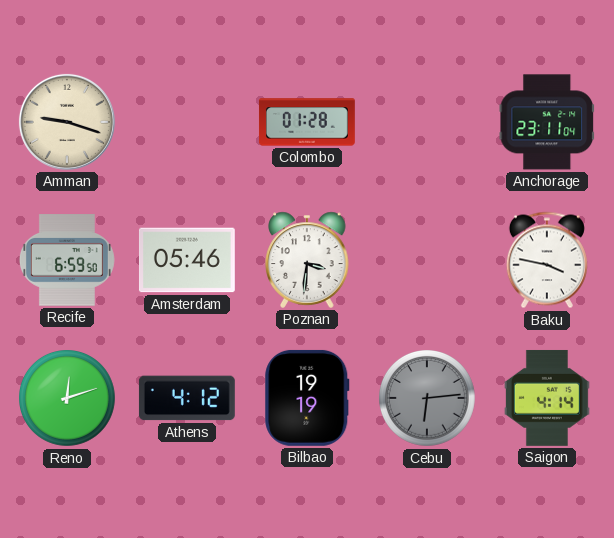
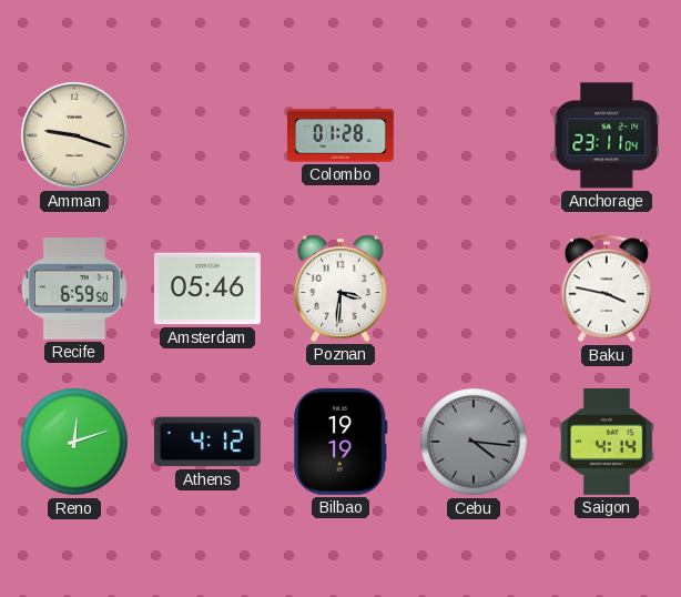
Cebu: 6:14 -> 4:16
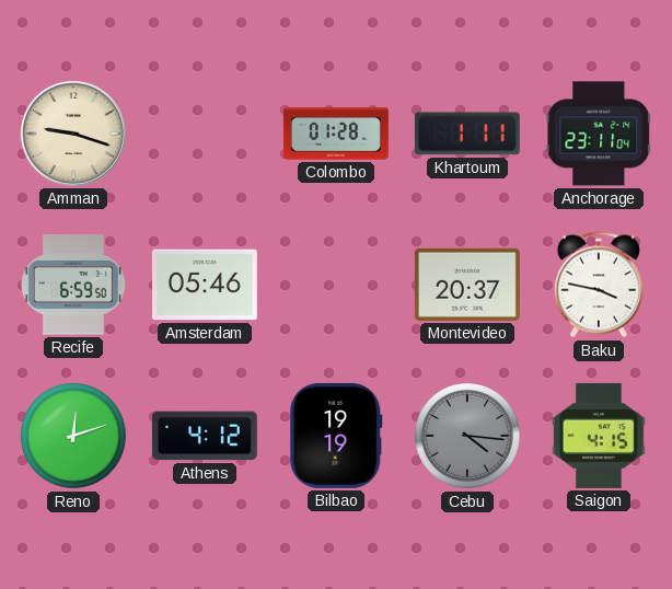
Khartoum: none -> 1:11
Poznan: 3:31 -> none
Montevideo: none -> 20:37
Saigon: 4:14 -> 4:15
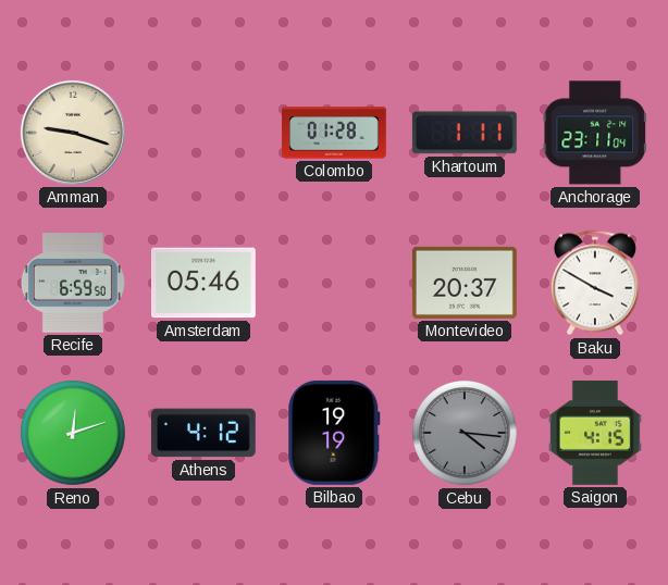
Baku: 3:47 -> 3:50
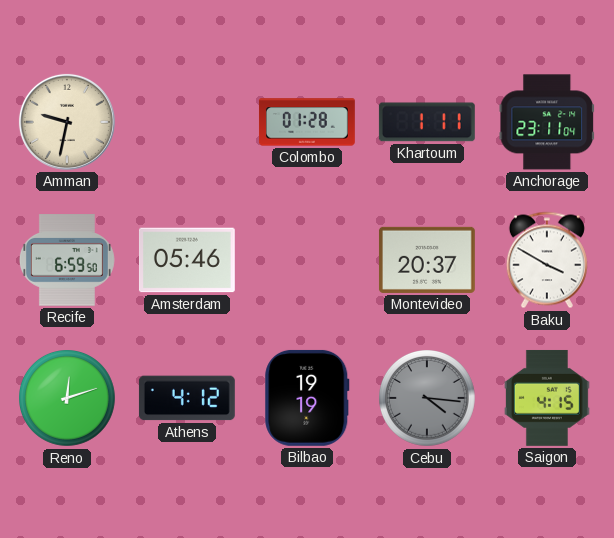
Amman: 9:18 -> 9:32
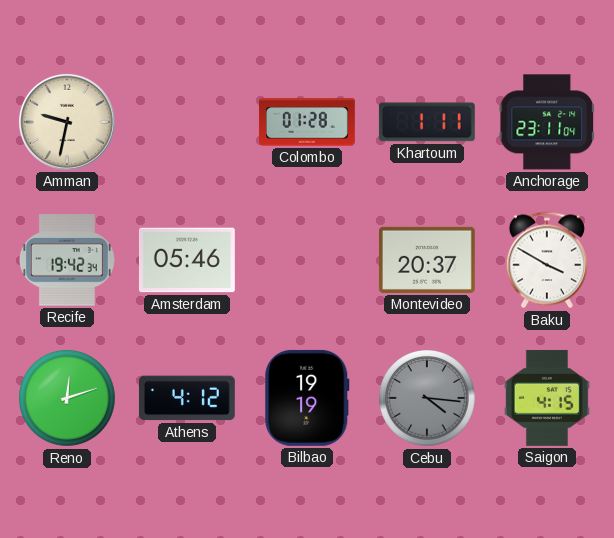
Recife: 6:59 -> 19:42
